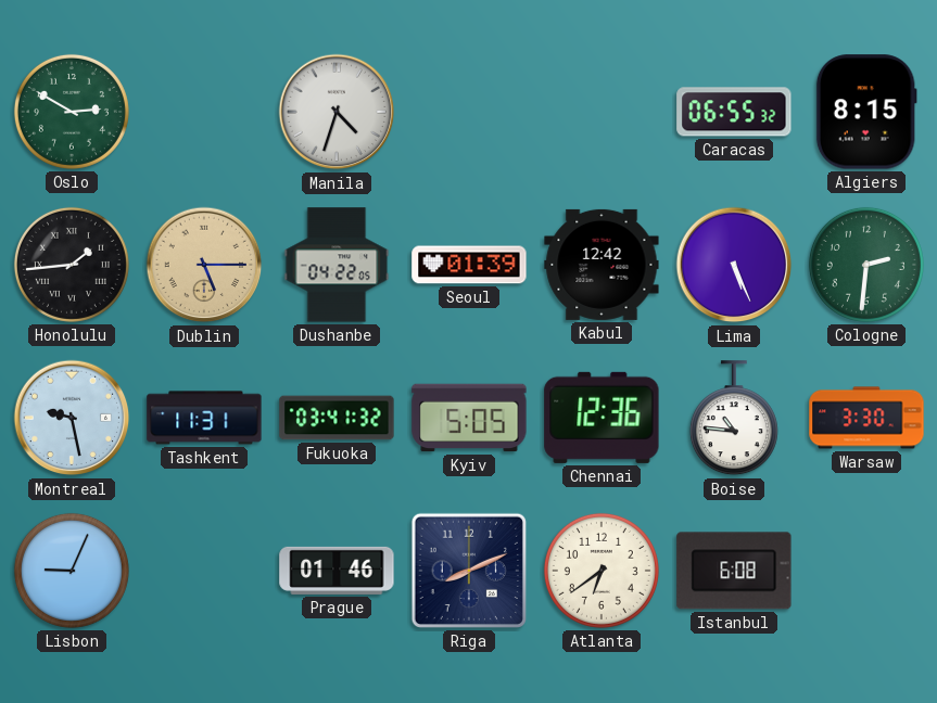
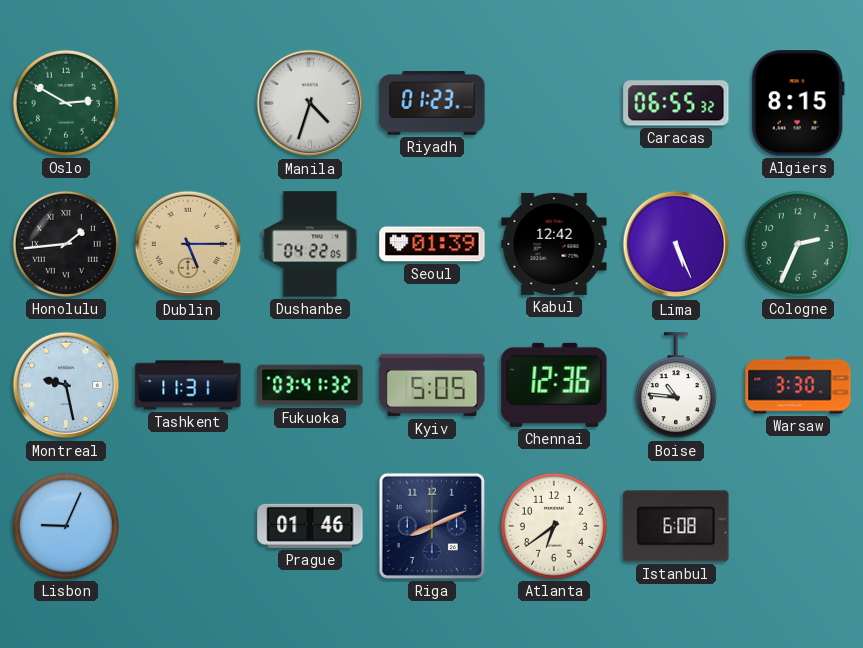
Riyadh: none -> 01:23
Cologne: 2:31 -> 2:34
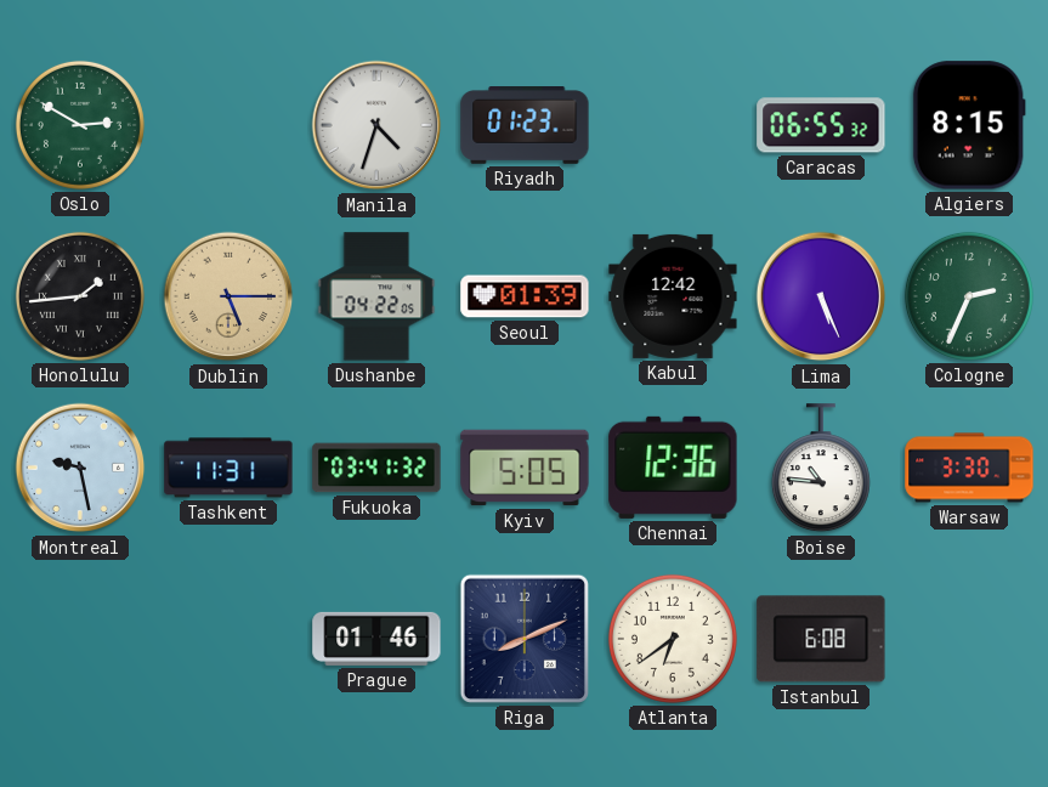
Lisbon: 9:04 -> none
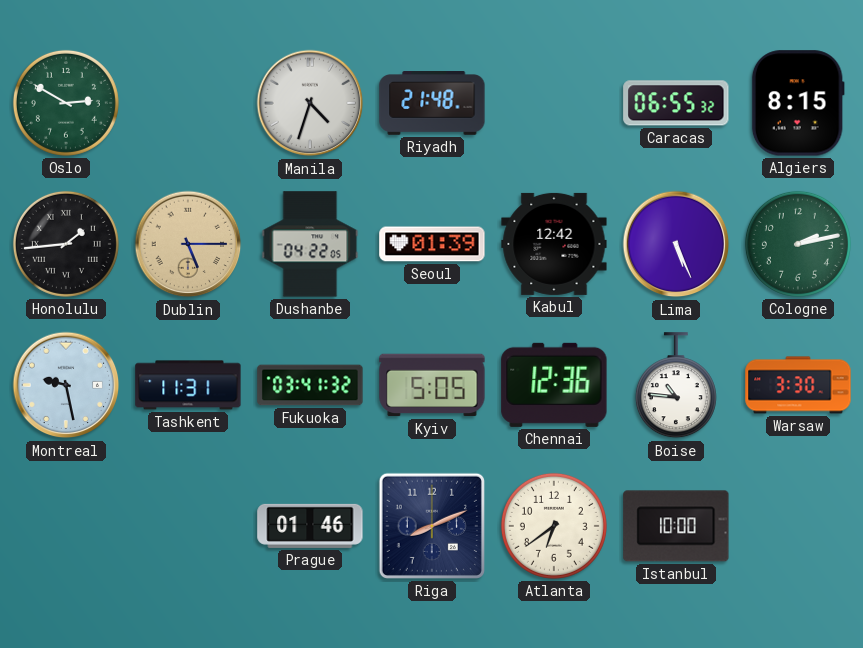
Riyadh: 01:23 -> 21:48
Cologne: 2:34 -> 2:13
Istanbul: 6:08 -> 10:00
